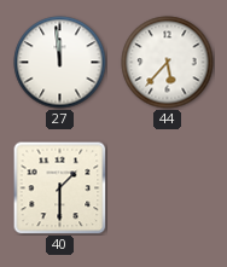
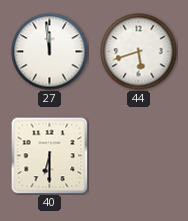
44: 5:37 -> 5:42
40: 1:30 -> 6:30
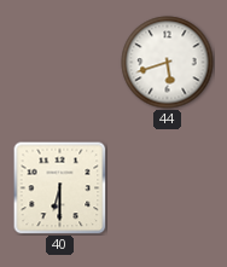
27: 11:59 -> none
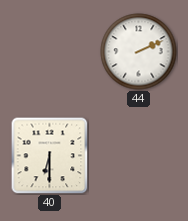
44: 5:42 -> 2:11
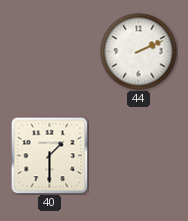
40: 6:30 -> 1:30
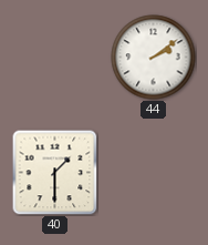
44: 2:11 -> 2:09
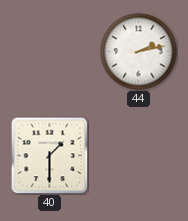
44: 2:09 -> 2:13
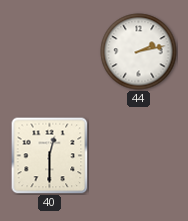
40: 1:30 -> 12:30
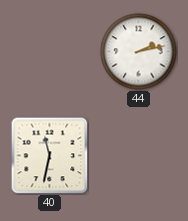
40: 12:30 -> 11:32
